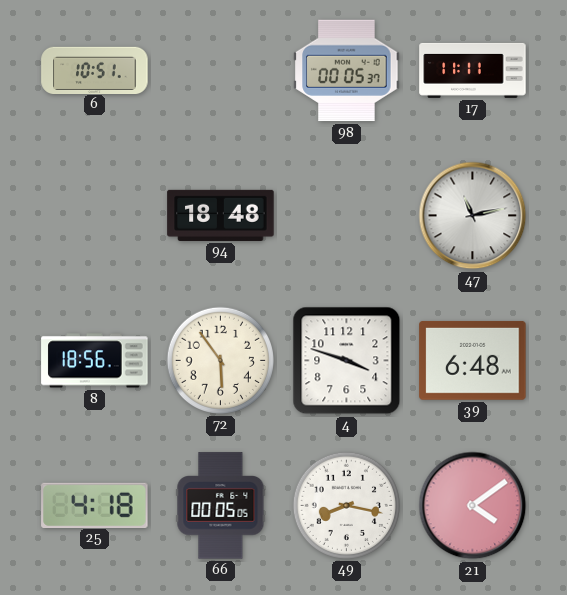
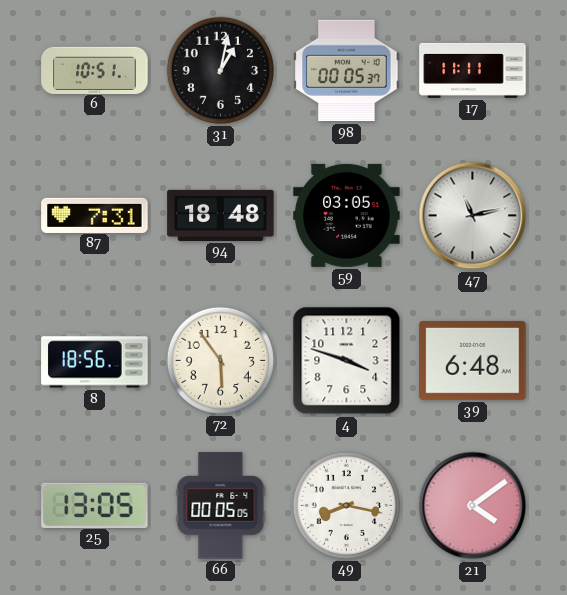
31: none -> 1:02
87: none -> 7:31
59: none -> 03:05
25: 4:18 -> 13:05
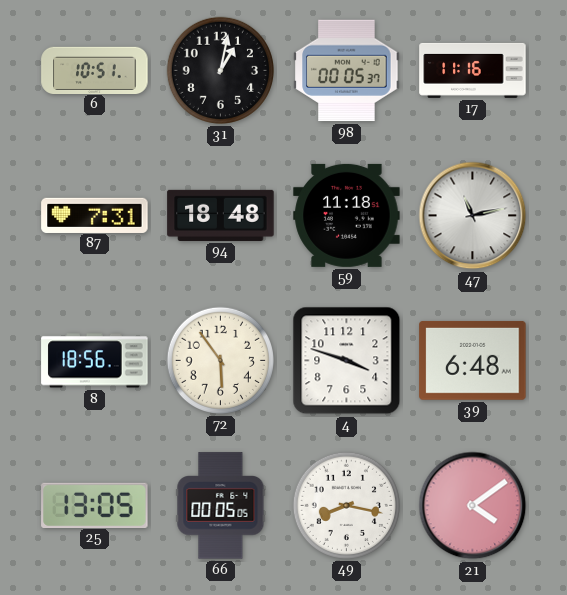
17: 11:11 -> 11:16
59: 03:05 -> 11:18
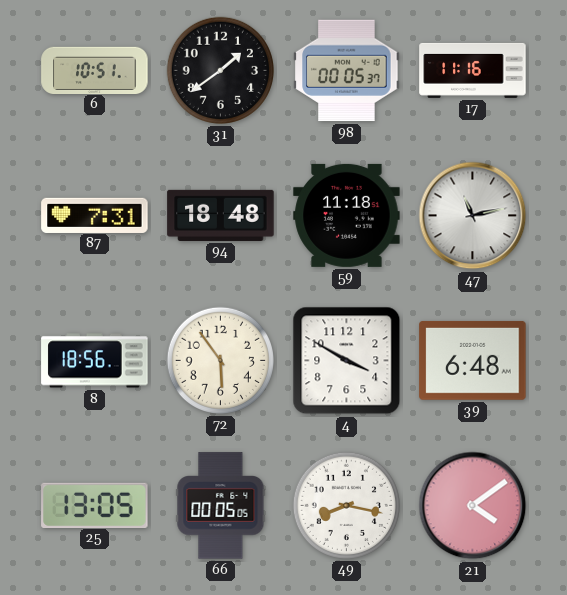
31: 1:02 -> 1:39
4: 3:48 -> 3:50
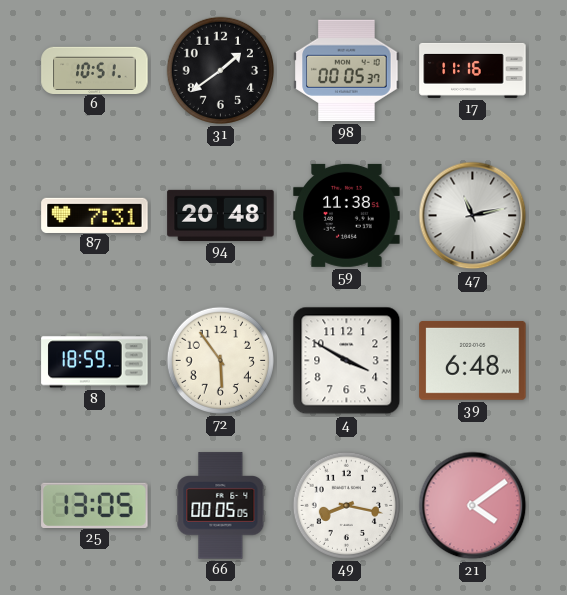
94: 18:48 -> 20:48
59: 11:18 -> 11:38
8: 18:56 -> 18:59
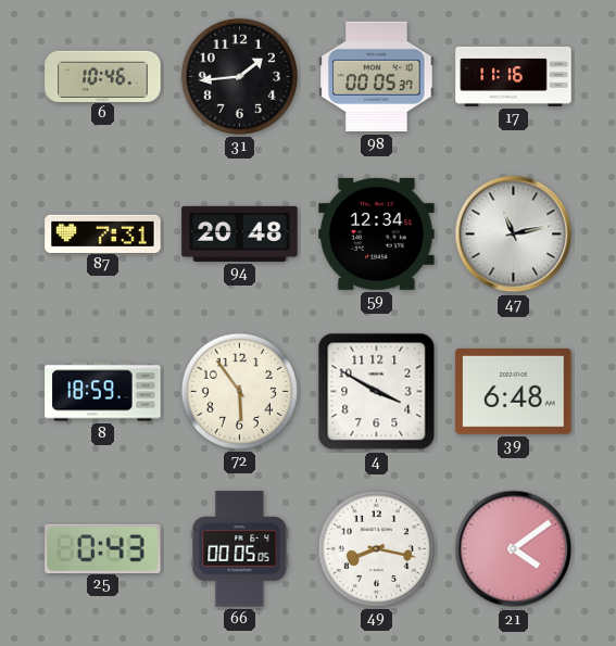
6: 10:51 -> 10:46
31: 1:39 -> 1:44
59: 11:38 -> 12:34
25: 13:05 -> 0:43
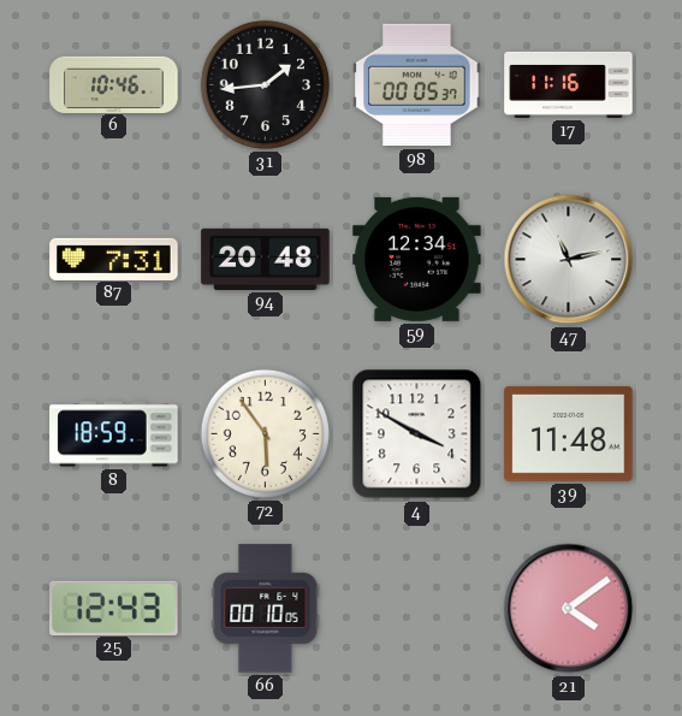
39: 6:48 -> 11:48
25: 0:43 -> 12:43
66: 00:05 -> 00:10
49: 8:17 -> none
